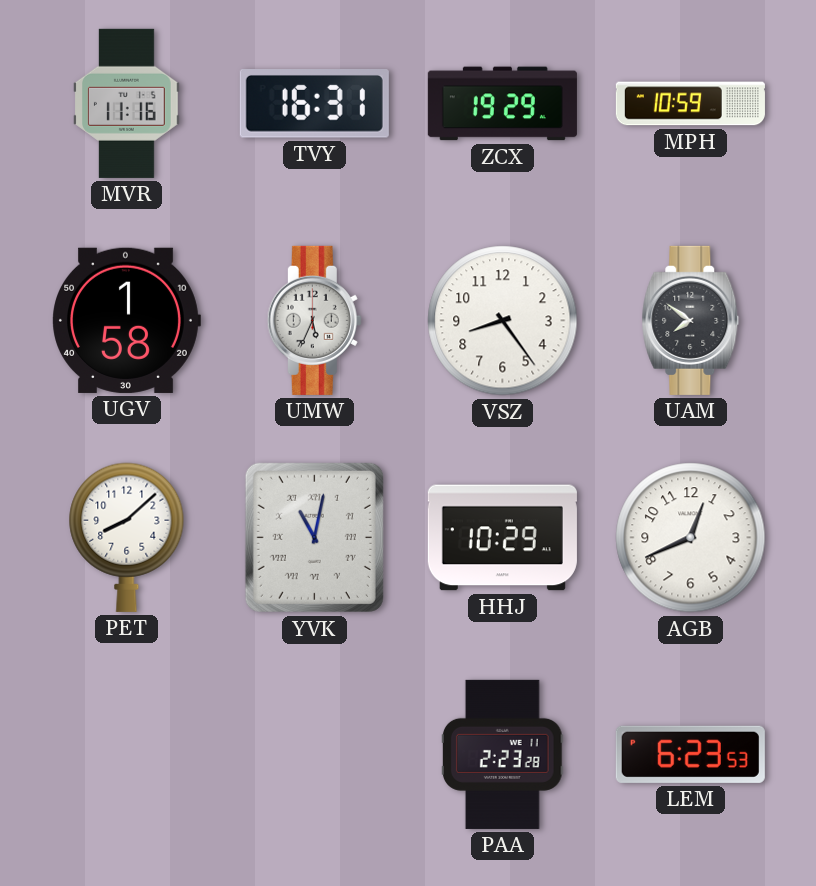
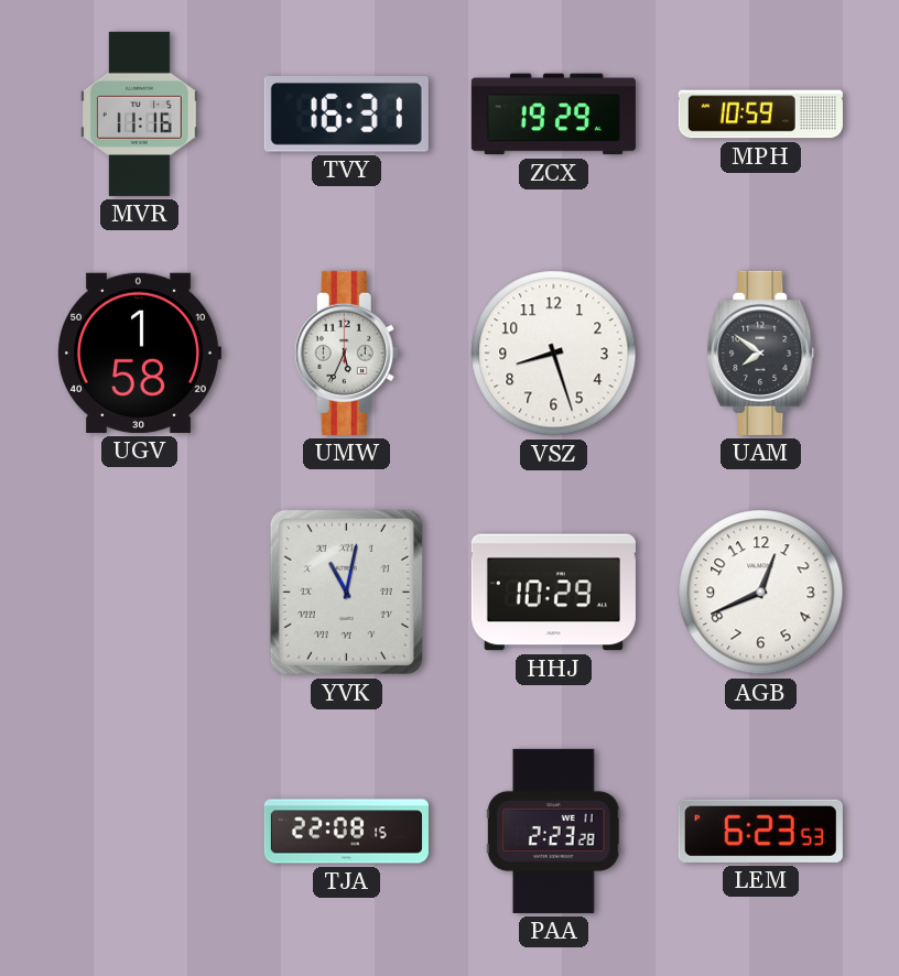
VSZ: 8:24 -> 8:27
PET: 8:08 -> none
TJA: none -> 22:08
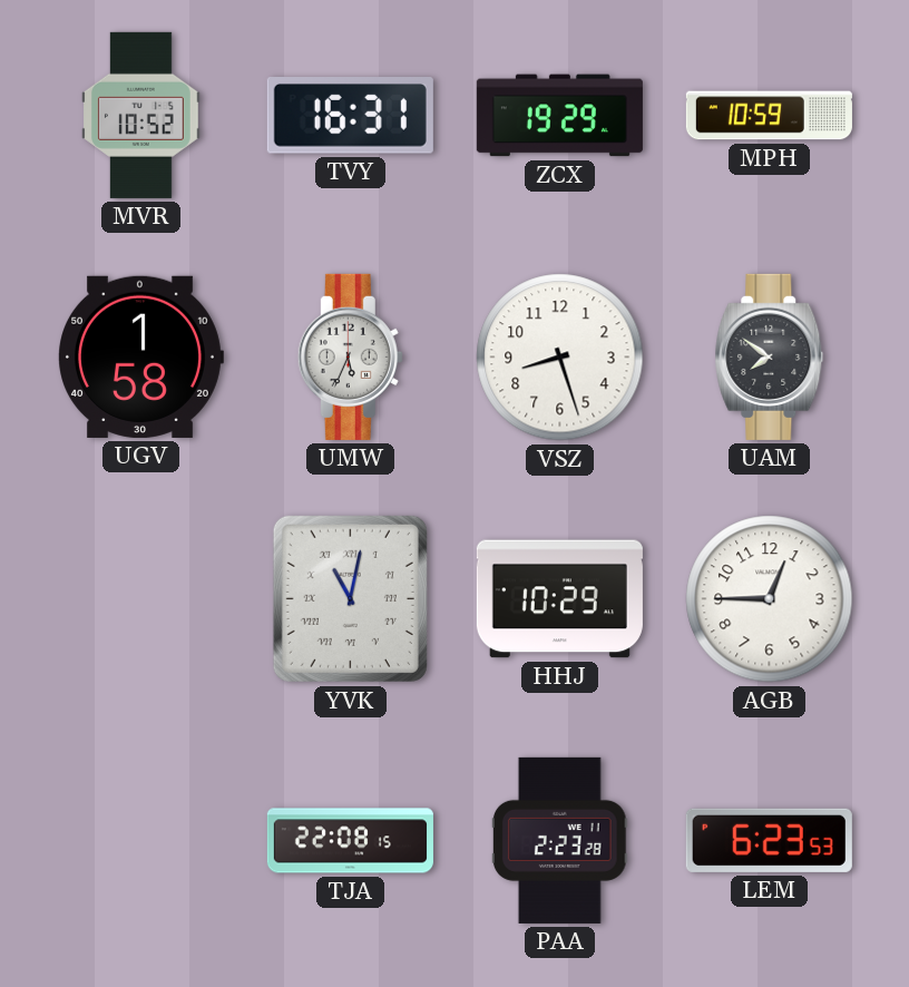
MVR: 11:16 -> 10:52
AGB: 12:41 -> 12:45
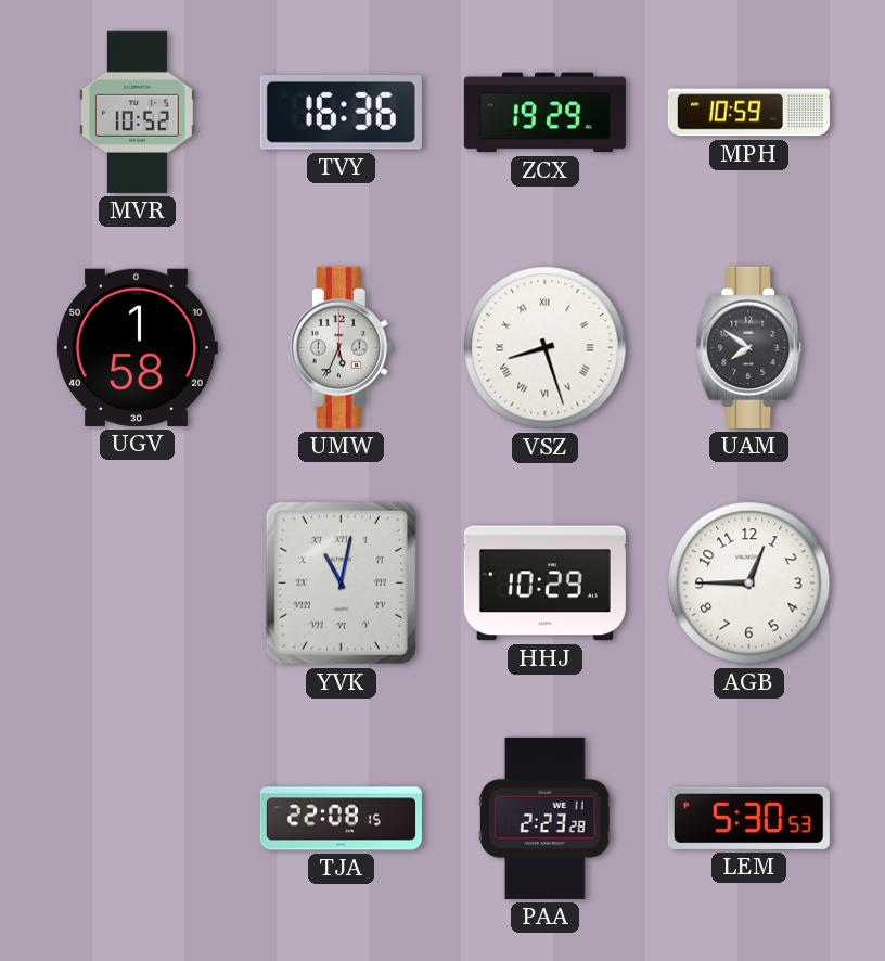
TVY: 16:31 -> 16:36
VSZ numerals: Arabic -> Roman
LEM: 6:23 -> 5:30
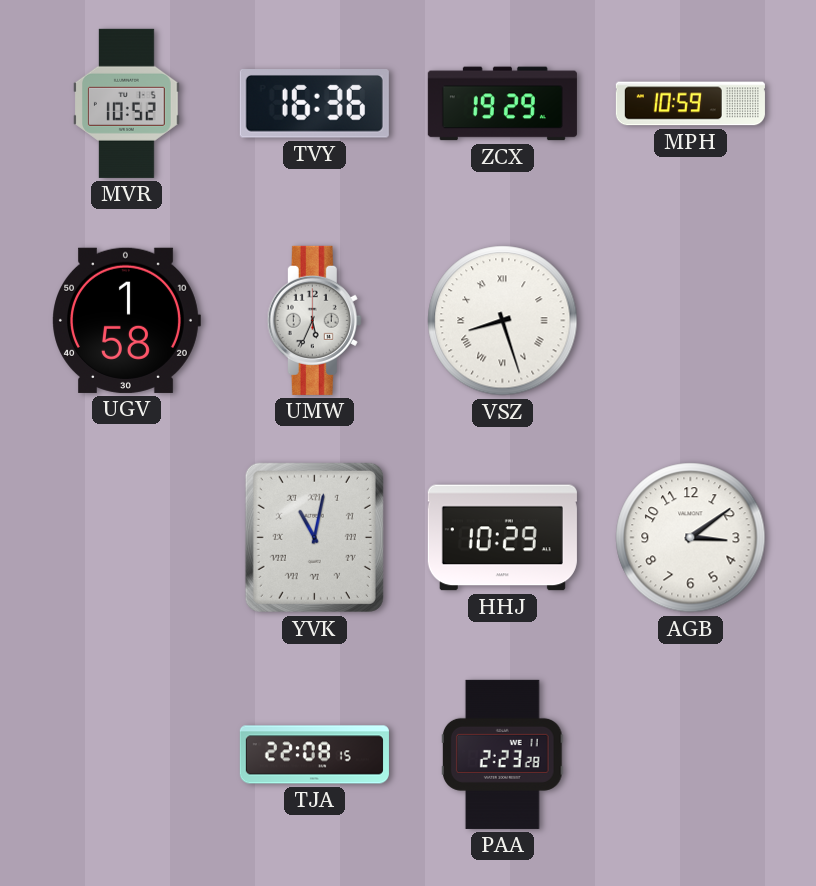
UAM: 7:51 -> none
AGB: 12:45 -> 3:09
LEM: 5:30 -> none
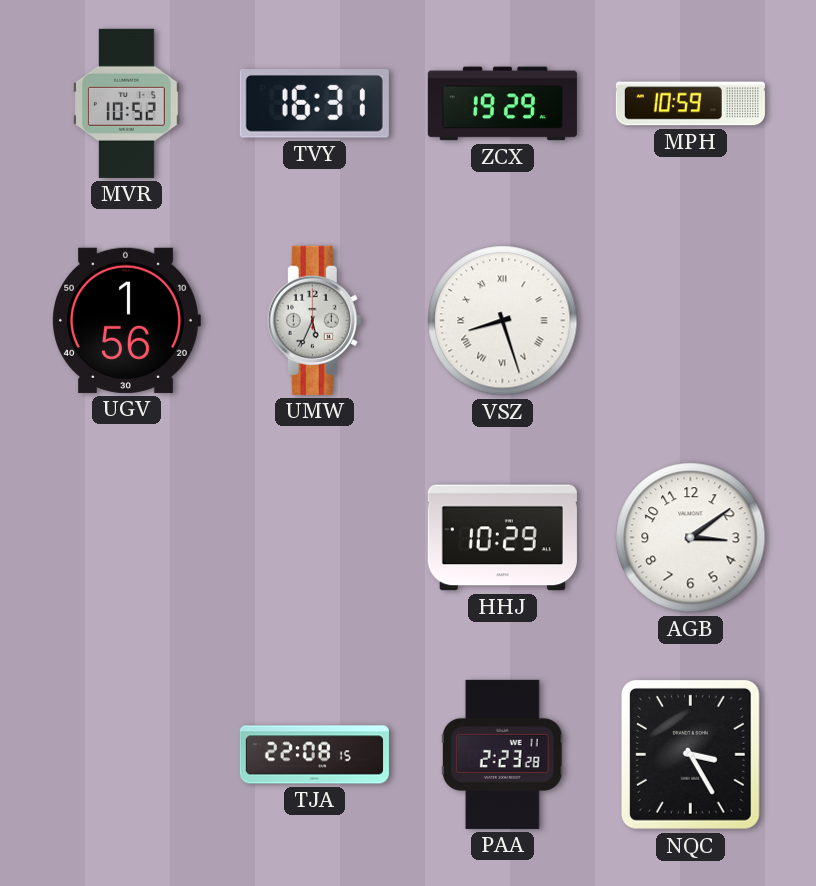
TVY: 16:36 -> 16:31
UGV: 1:58 -> 1:56
YVK: 11:02 -> none
NQC: none -> 3:25
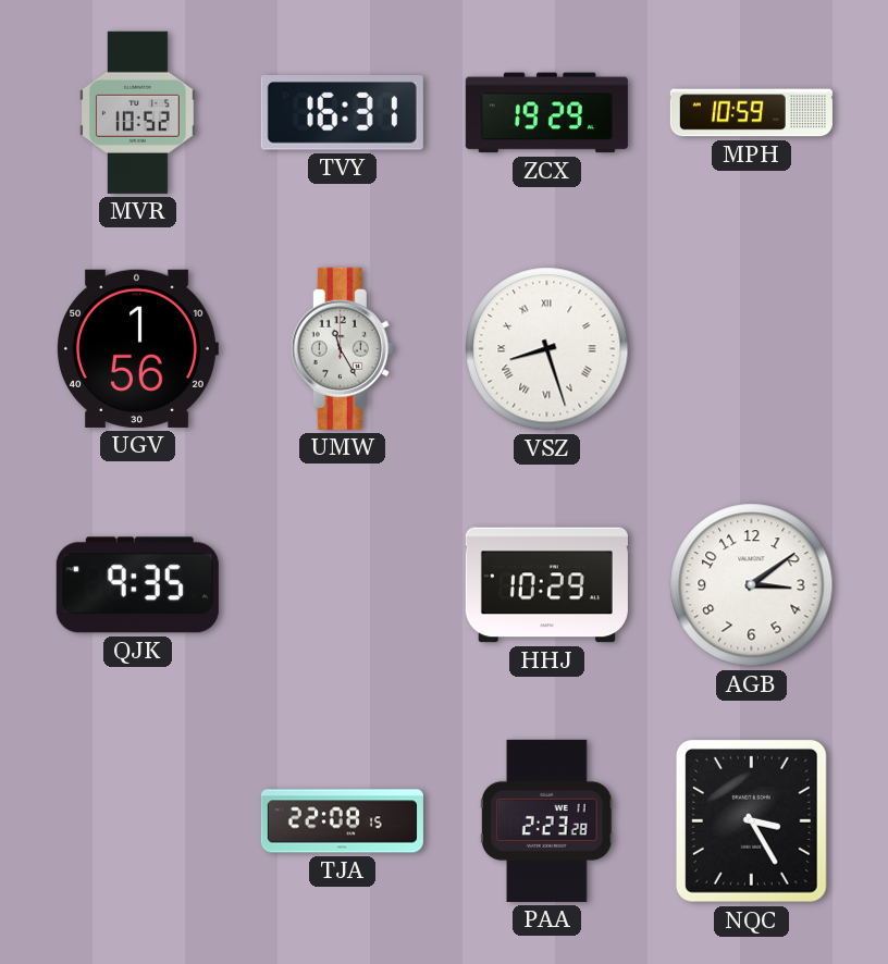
UMW: 5:34 -> 11:25
QJK: none -> 9:35
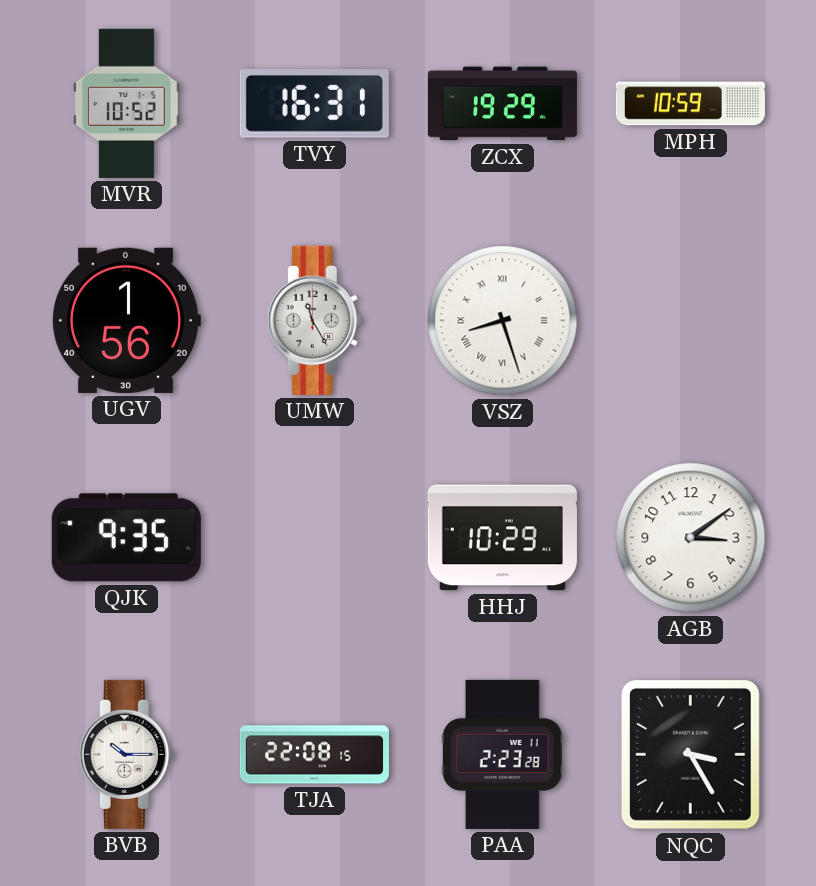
BVB: none -> 10:15
